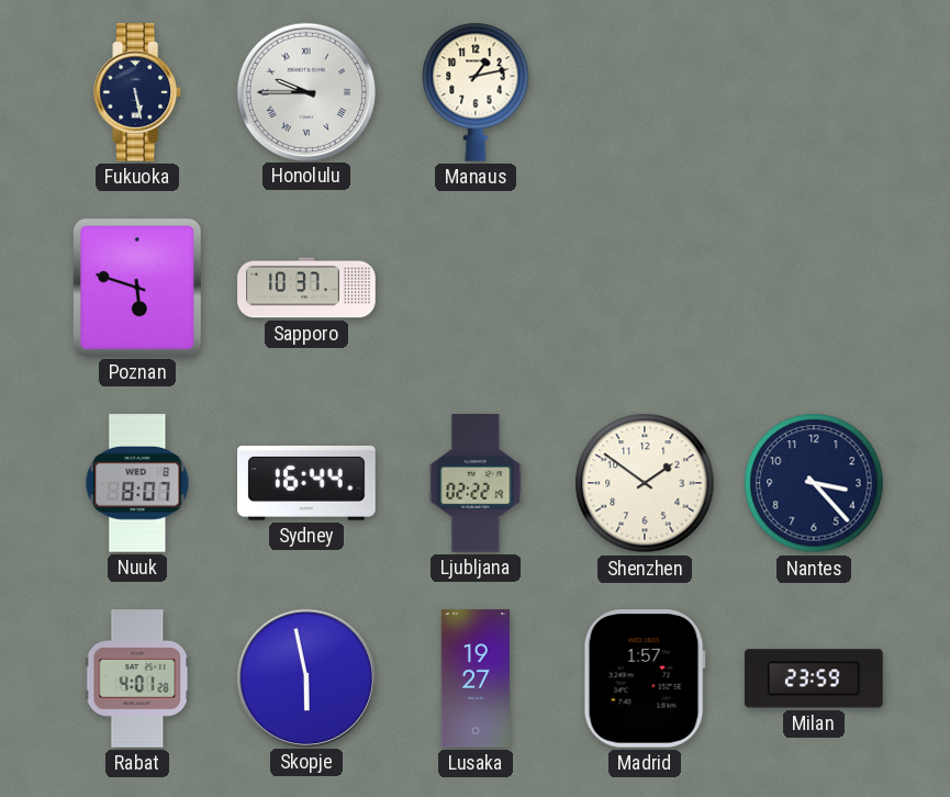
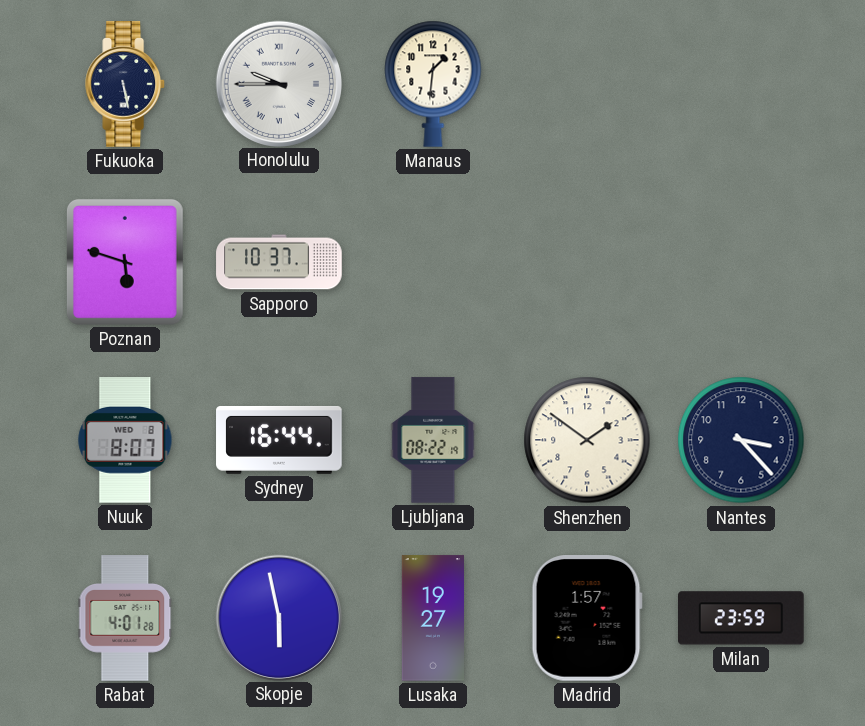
Manaus: 1:13 -> 1:31
Ljubljana: 02:22 -> 08:22
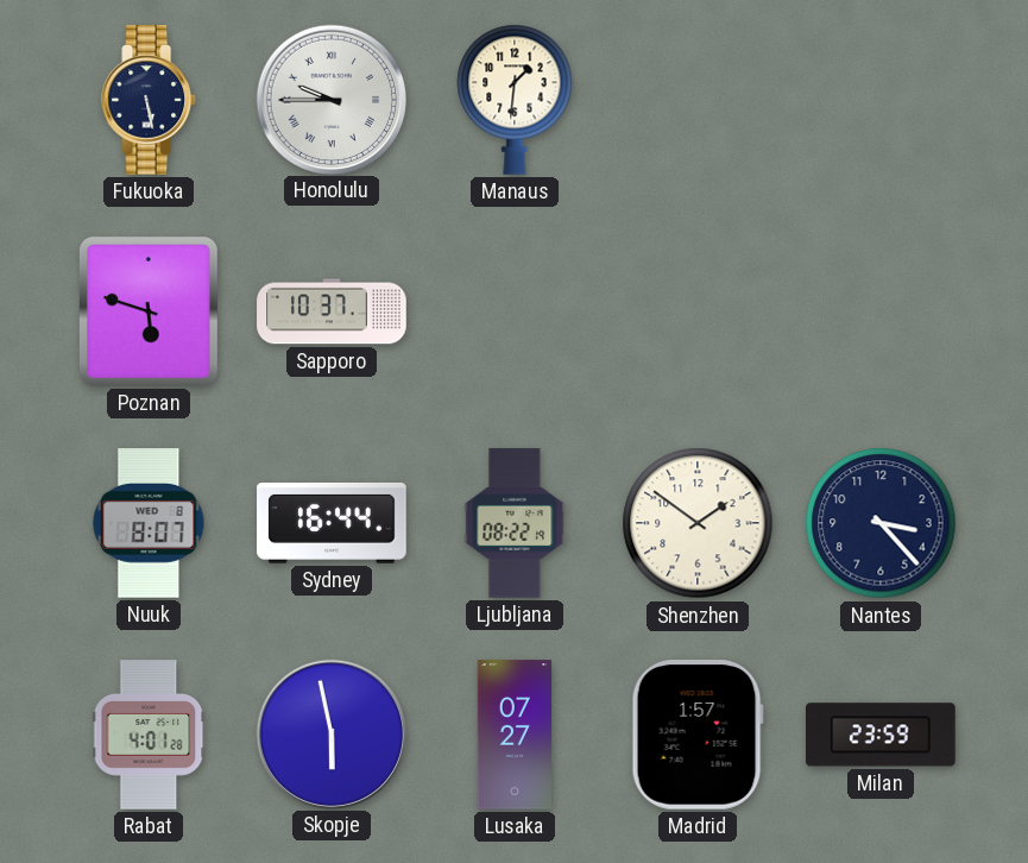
Lusaka: 19:27 -> 07:27
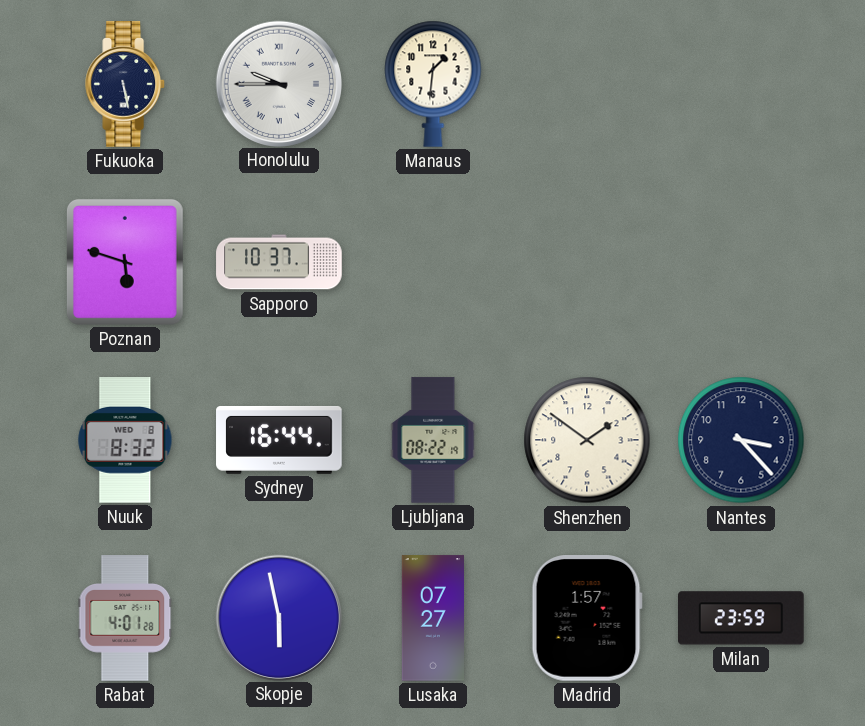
Nuuk: 8:07 -> 8:32
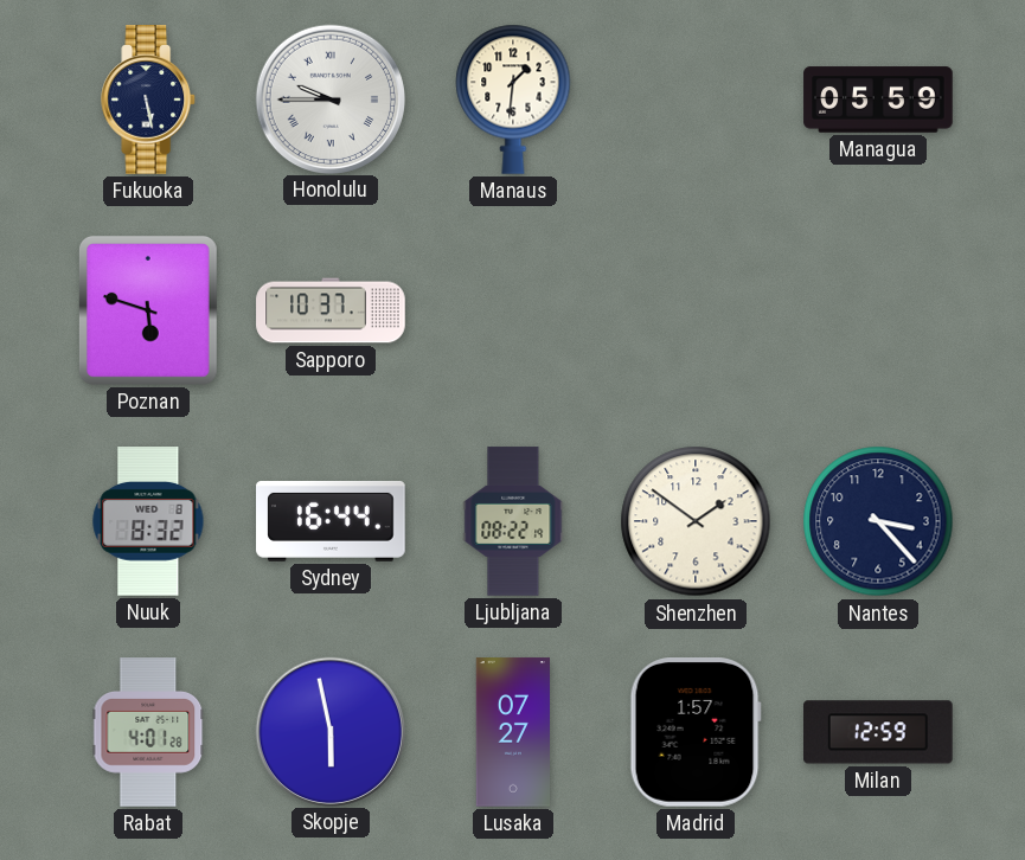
Managua: none -> 05:59
Milan: 23:59 -> 12:59
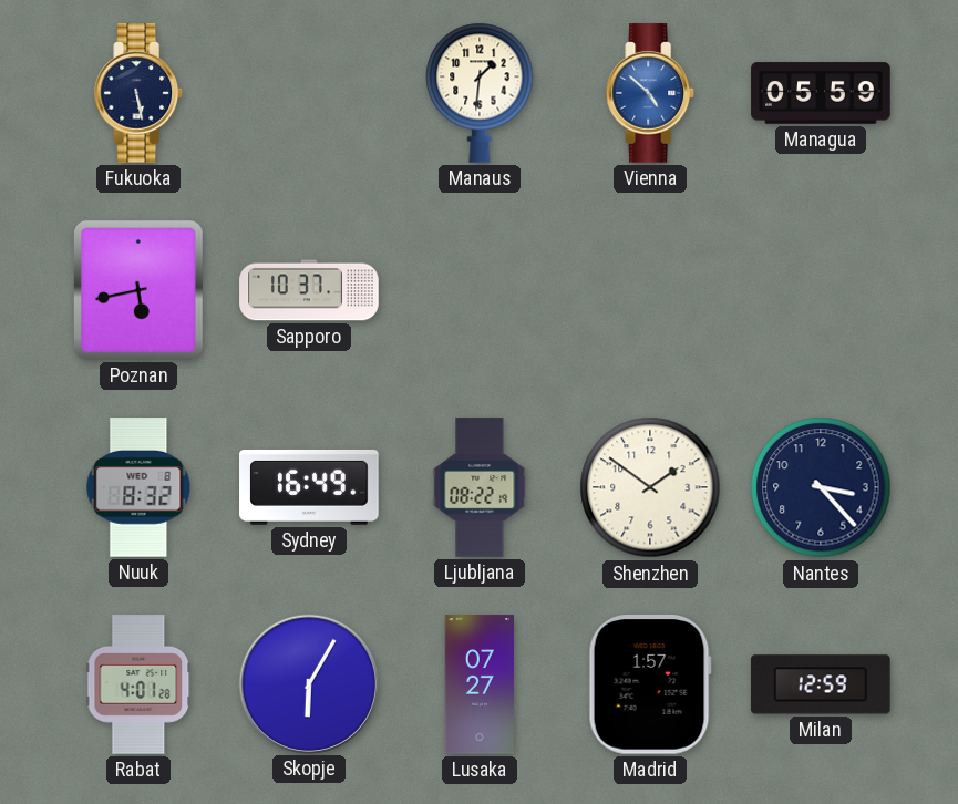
Honolulu: 9:45 -> none
Vienna: none -> 4:52
Poznan: 5:48 -> 5:43
Sydney: 16:44 -> 16:49
Skopje: 5:58 -> 6:05
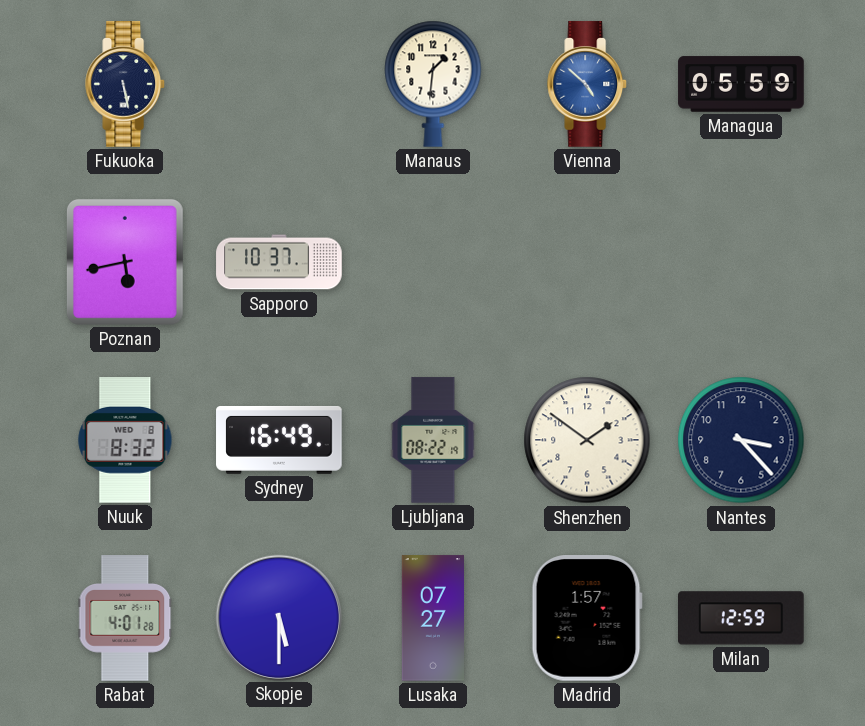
Skopje: 6:05 -> 5:30
